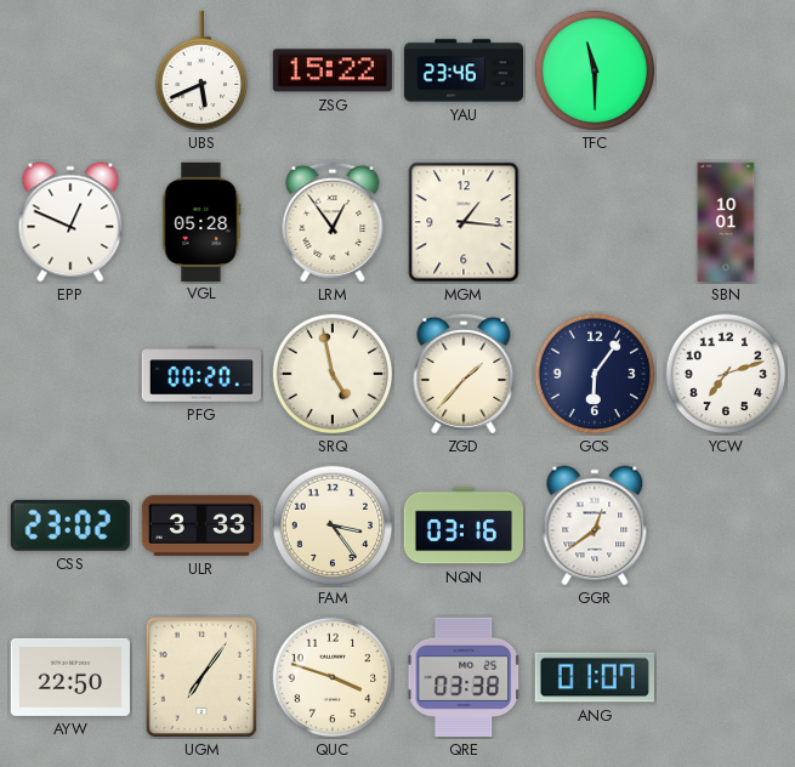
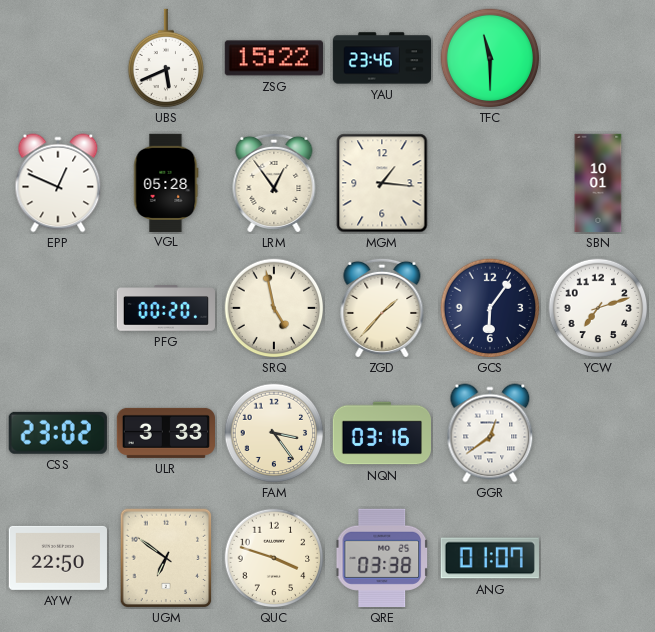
UGM: 7:06 -> 6:51
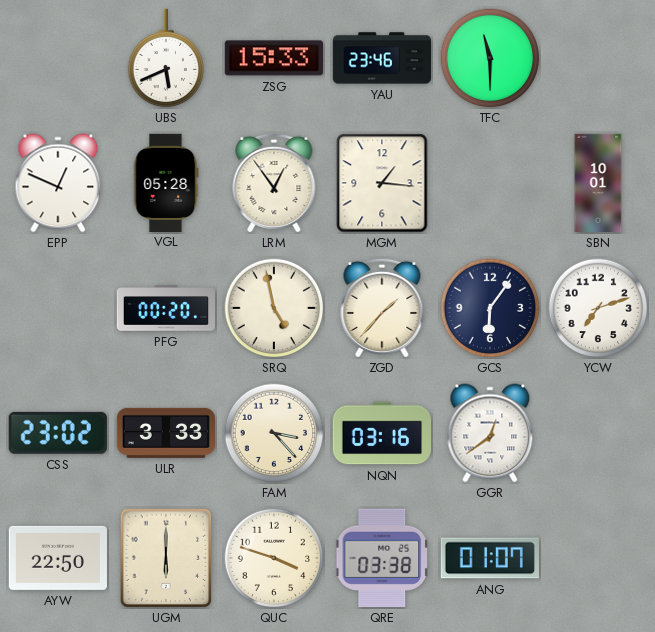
ZSG: 15:22 -> 15:33
FAM: 3:24 -> 3:23
UGM: 6:51 -> 6:00
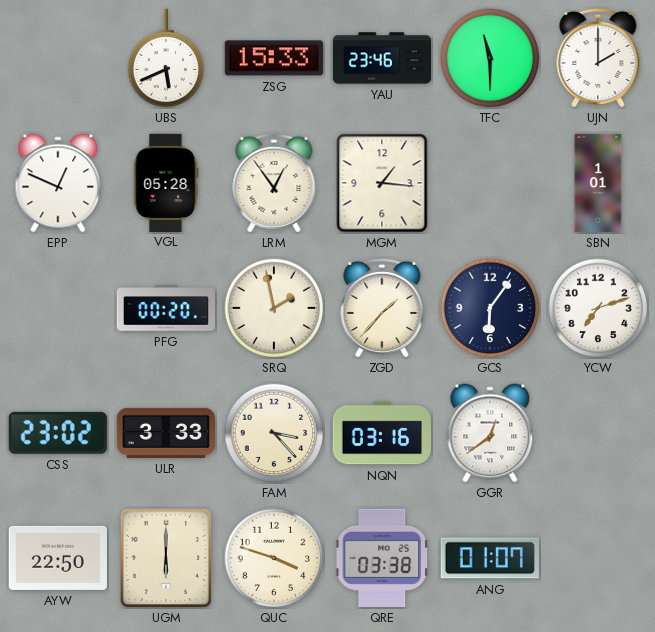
UJN: none -> 2:00
SBN: 10:01 -> 1:01
SRQ: 4:58 -> 1:58
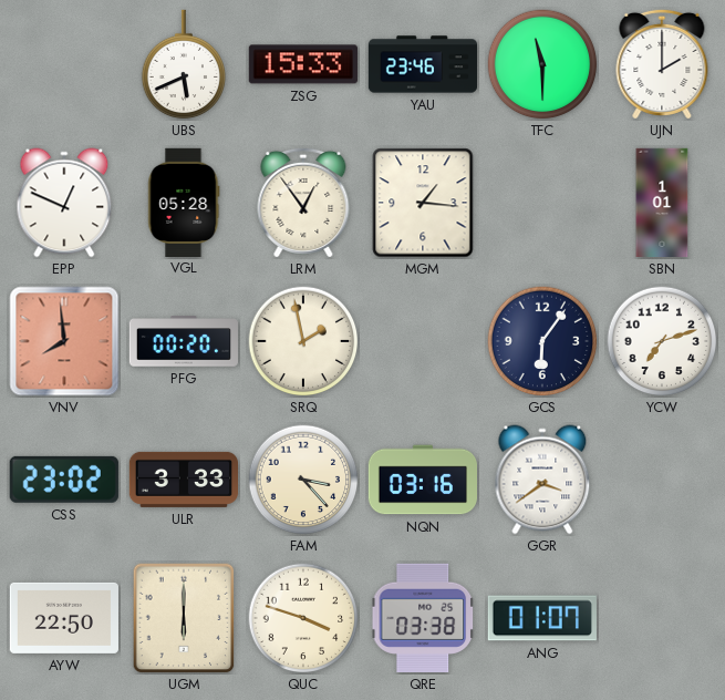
VNV: none -> 7:59
ZGD: 1:37 -> none
GGR: 12:39 -> 3:39
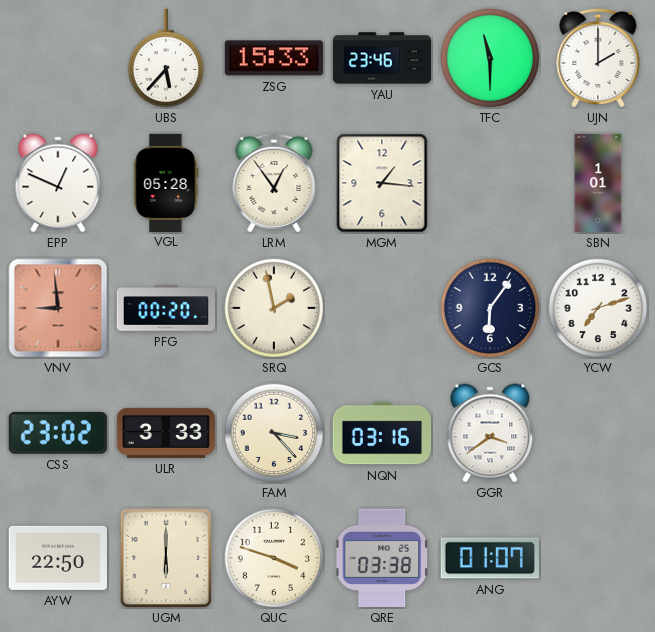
UBS: 5:41 -> 5:37
VNV: 7:59 -> 8:59
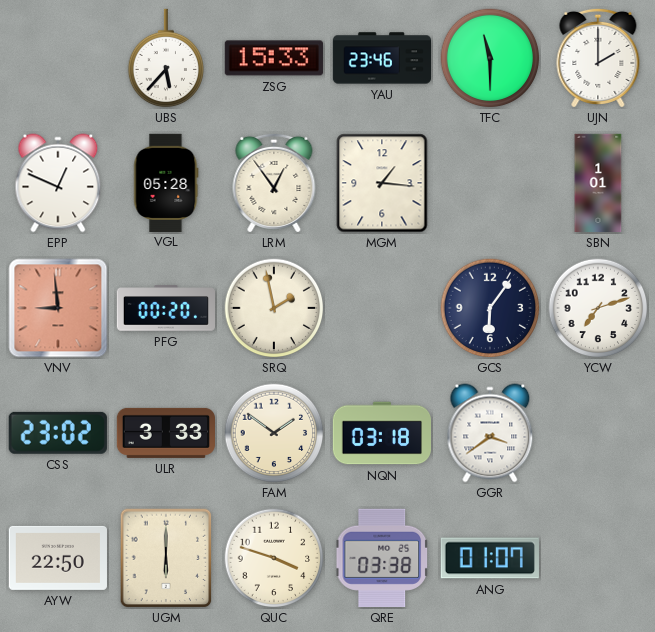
FAM: 3:23 -> 1:51
NQN: 03:16 -> 03:18
